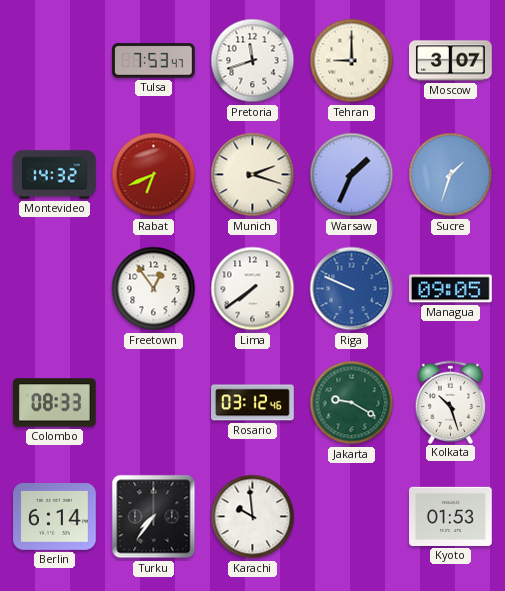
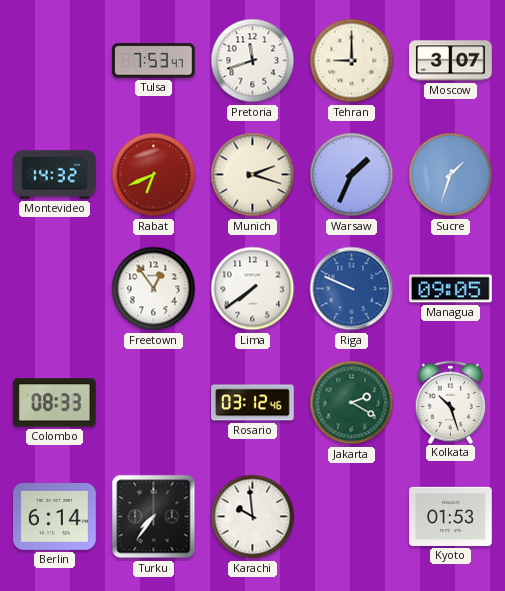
Jakarta: 9:20 -> 2:20
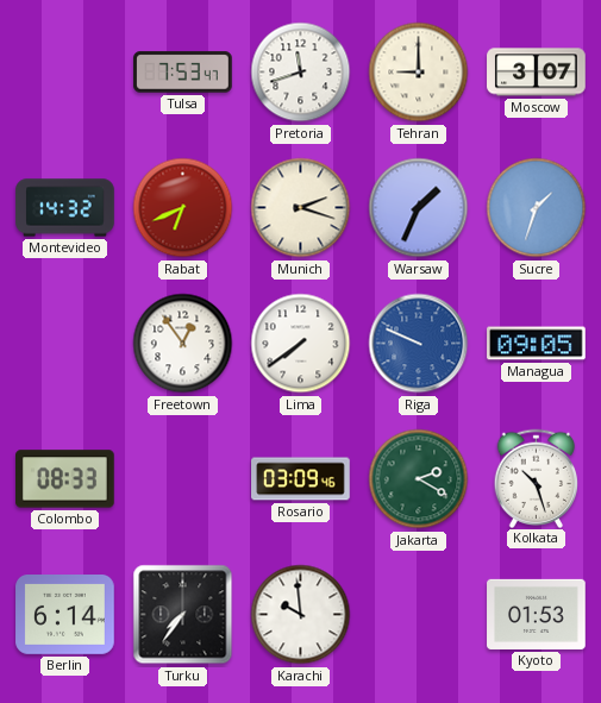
Rosario: 03:12 -> 03:09
